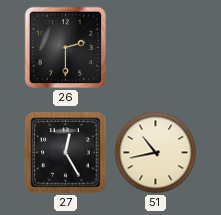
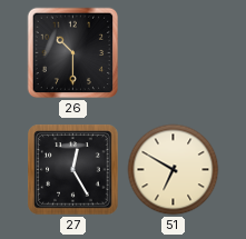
26: 2:30 -> 10:30
51: 10:43 -> 6:50
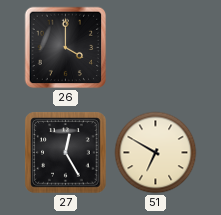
26: 10:30 -> 4:00
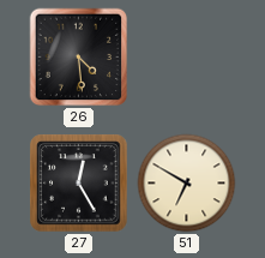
26: 4:00 -> 4:29
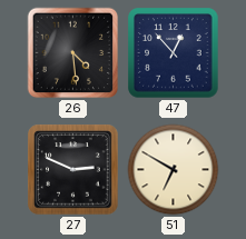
47: none -> 12:53
27: 12:25 -> 2:49
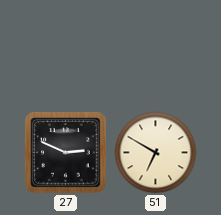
26: 4:29 -> none
47: 12:53 -> none
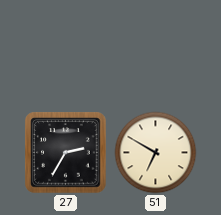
27: 2:49 -> 2:35
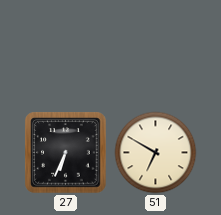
27: 2:35 -> 6:34
